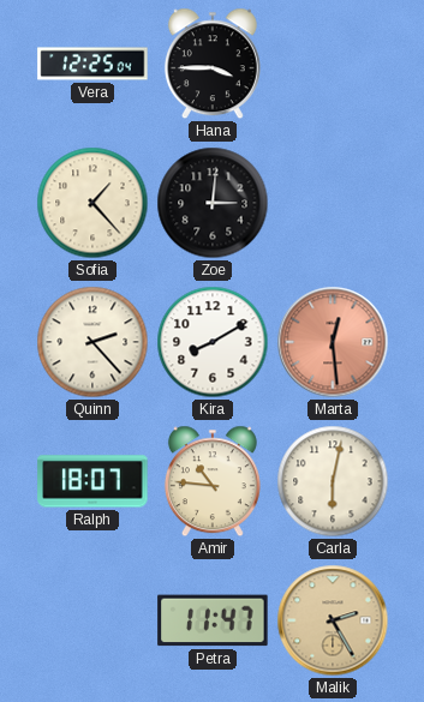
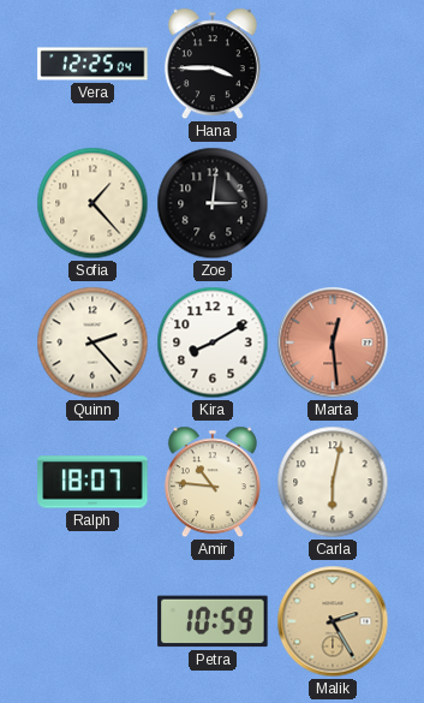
Petra: 11:47 -> 10:59
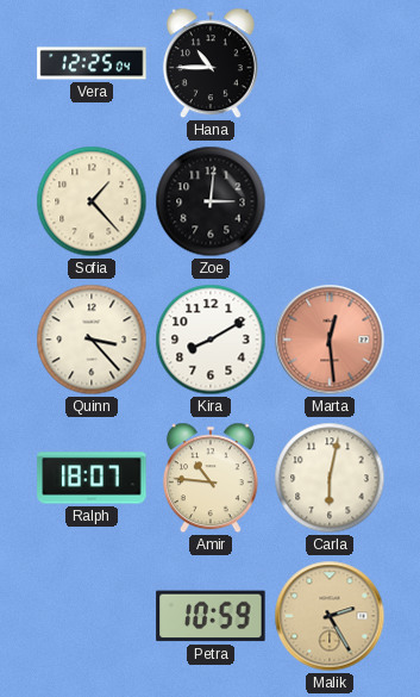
Hana: 3:45 -> 10:45
Quinn: 2:23 -> 3:23
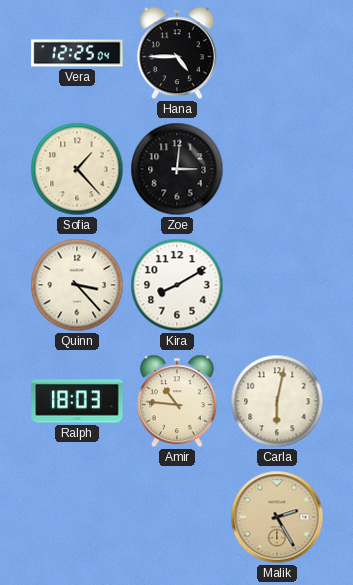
Hana: 10:45 -> 4:45
Marta: 12:29 -> none
Ralph: 18:07 -> 18:03
Petra: 10:59 -> none
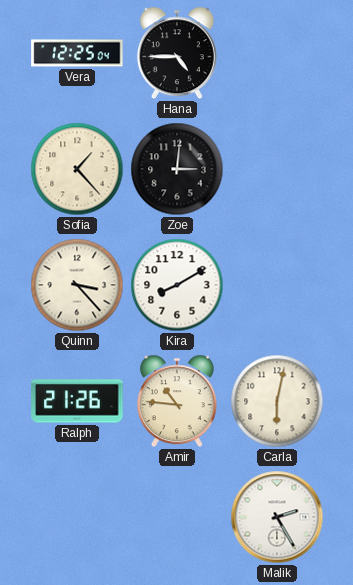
Ralph: 18:03 -> 21:26
Malik dial: champagne -> white
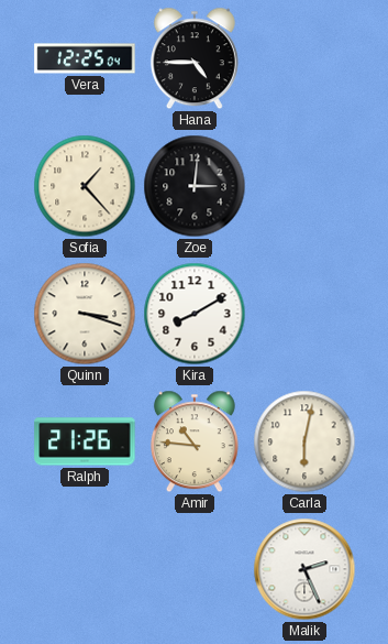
Quinn: 3:23 -> 3:18
Malik: 2:25 -> 2:26
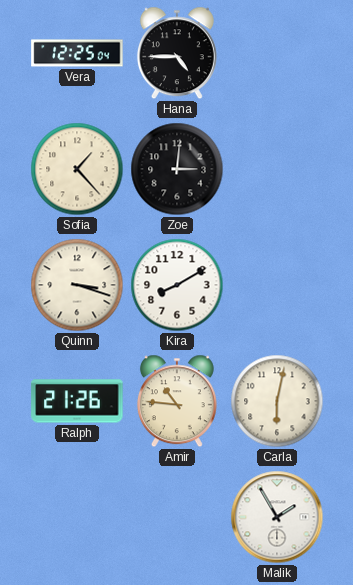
Malik: 2:26 -> 1:55
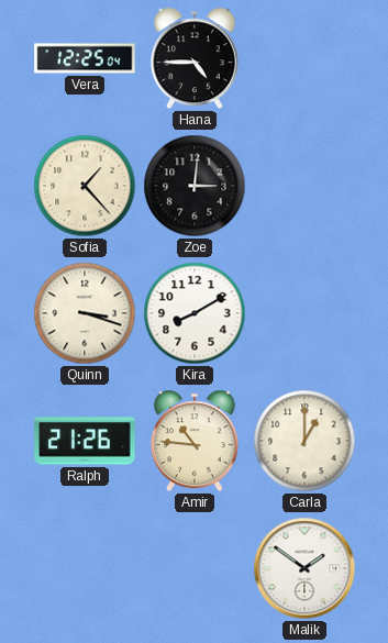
Carla: 6:02 -> 1:00
Malik: 1:55 -> 1:51
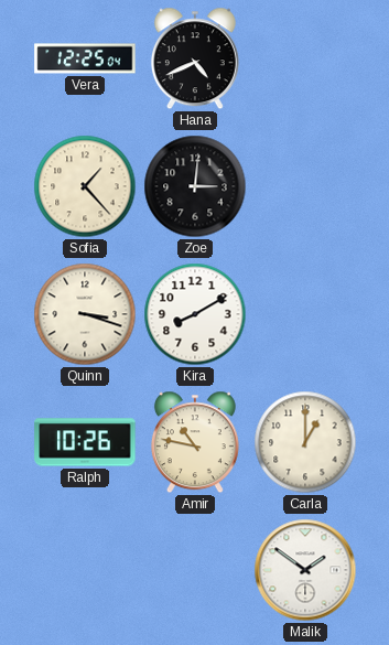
Hana: 4:45 -> 4:41
Ralph: 21:26 -> 10:26
Amir: 10:46 -> 10:47
